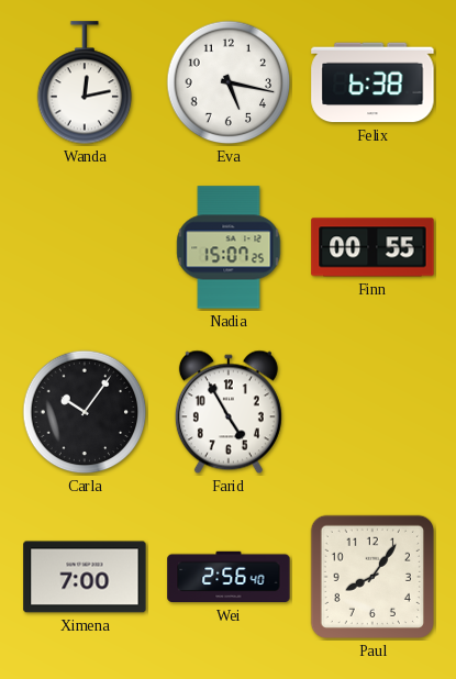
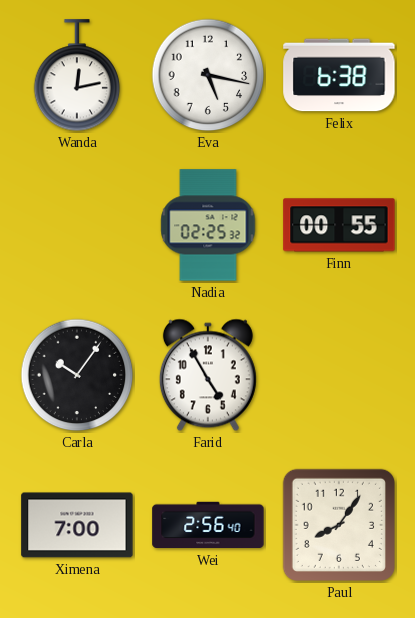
Nadia: 15:07 -> 02:25
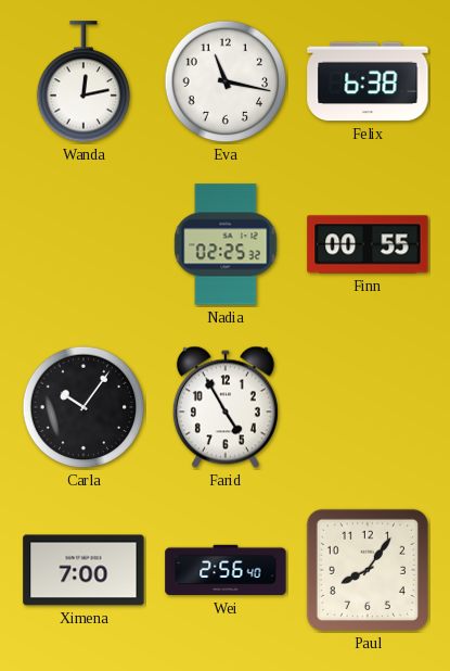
Eva: 5:17 -> 11:17
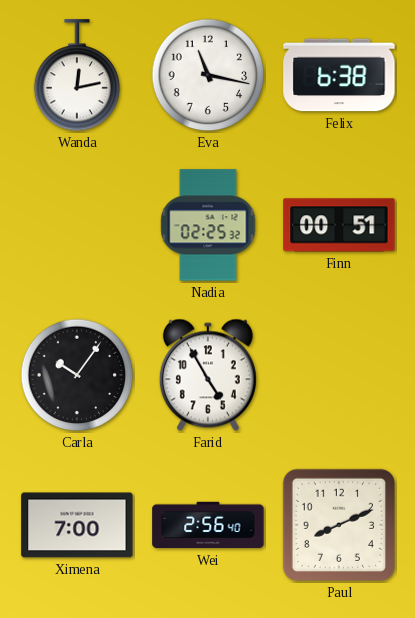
Finn: 00:55 -> 00:51
Paul: 8:06 -> 8:11
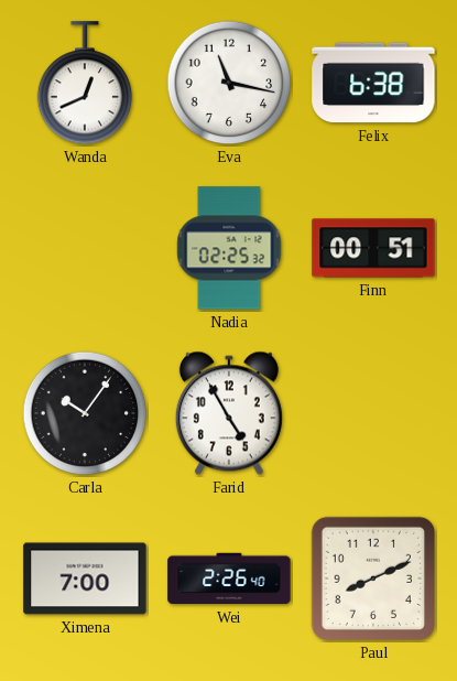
Wanda: 12:13 -> 12:41
Wei: 2:56 -> 2:26
